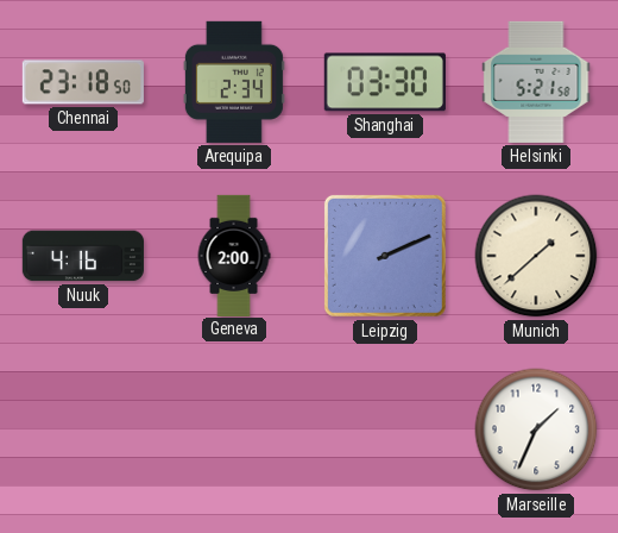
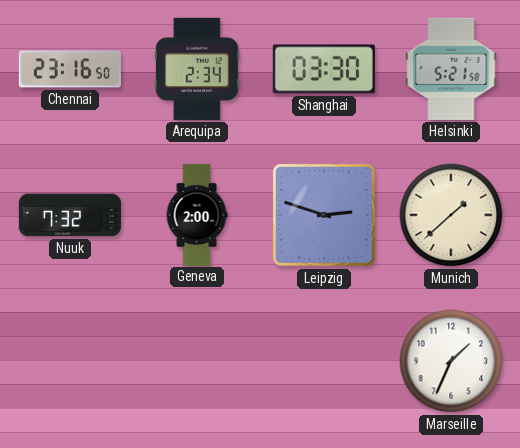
Chennai: 23:18 -> 23:16
Nuuk: 4:16 -> 7:32
Leipzig: 2:11 -> 2:48
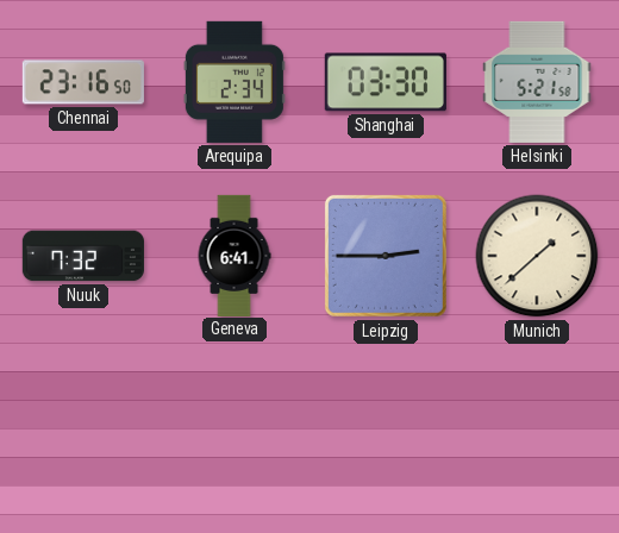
Geneva: 2:00 -> 6:41
Leipzig: 2:48 -> 2:45
Marseille: 1:34 -> none
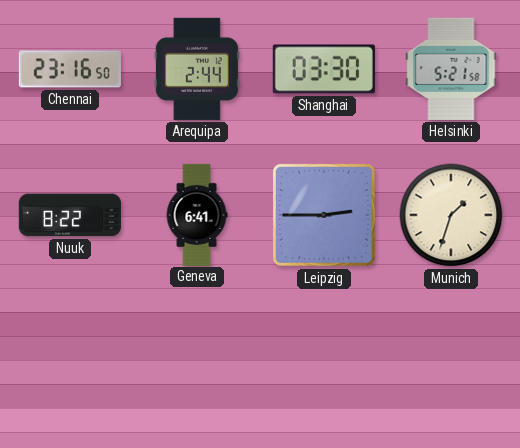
Arequipa: 2:34 -> 2:44
Nuuk: 7:32 -> 8:22
Munich: 1:38 -> 1:33
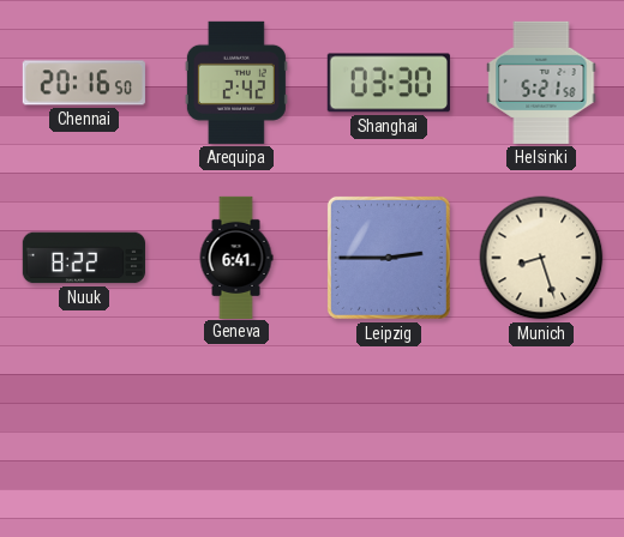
Chennai: 23:16 -> 20:16
Arequipa: 2:44 -> 2:42
Munich: 1:33 -> 8:27
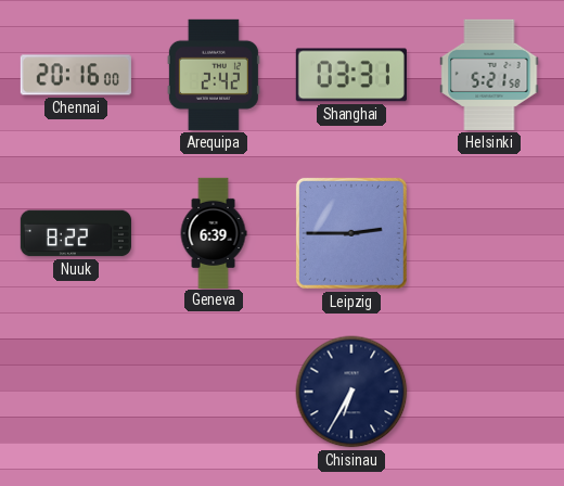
Chennai: 20:16:50 -> 20:16:00
Shanghai: 03:30 -> 03:31
Geneva: 6:41 -> 6:39
Munich: 8:27 -> none
Chisinau: none -> 6:35
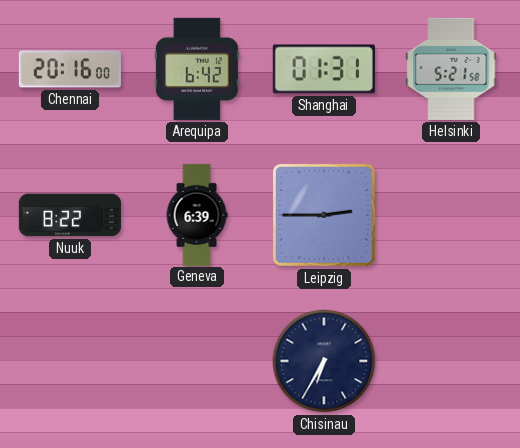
Arequipa: 2:42 -> 6:42
Shanghai: 03:31 -> 01:31
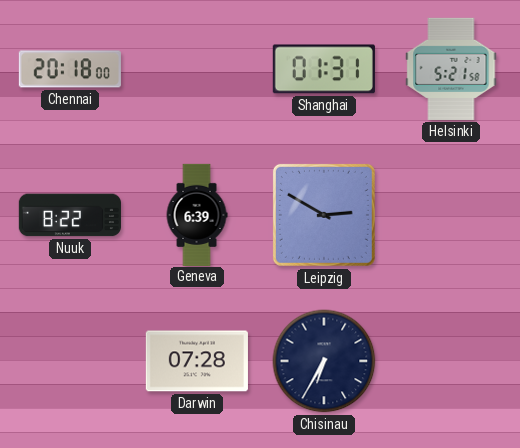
Chennai: 20:16 -> 20:18
Arequipa: 6:42 -> none
Leipzig: 2:45 -> 2:50
Darwin: none -> 07:28
